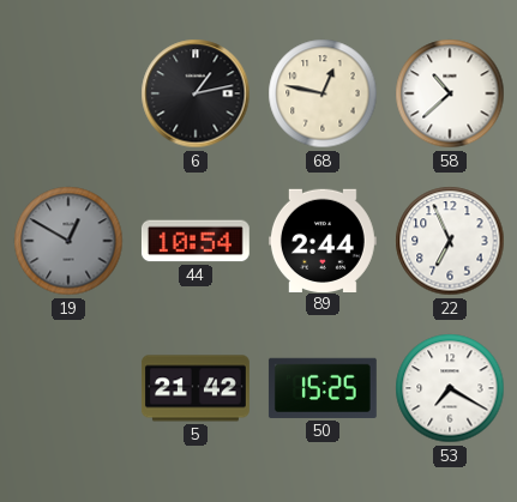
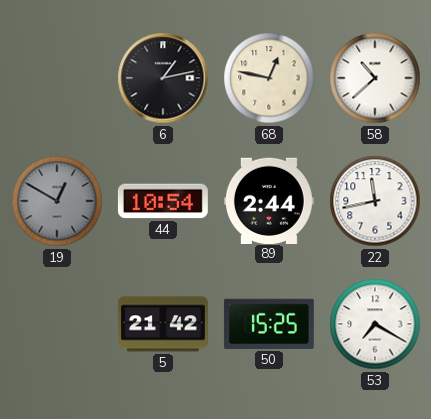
22: 6:56 -> 11:43
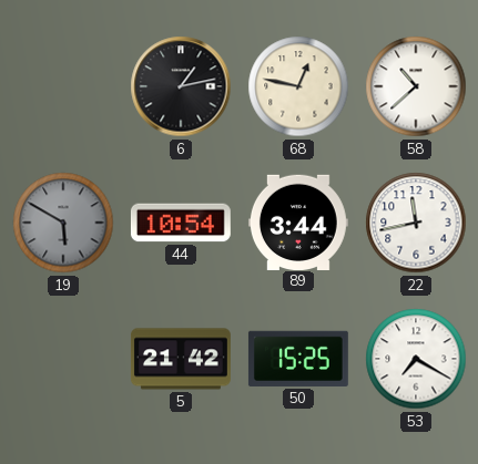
19: 12:50 -> 5:50
89: 2:44 -> 3:44
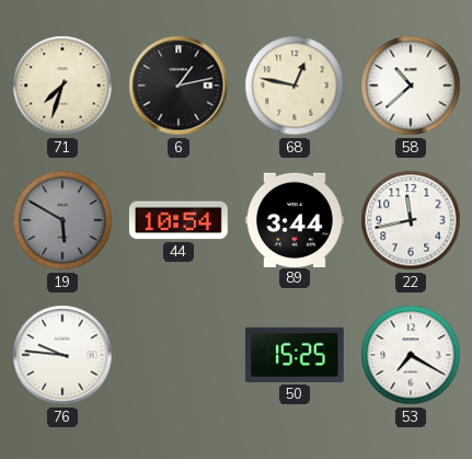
71: none -> 7:33
76: none -> 9:46
5: 21:42 -> none
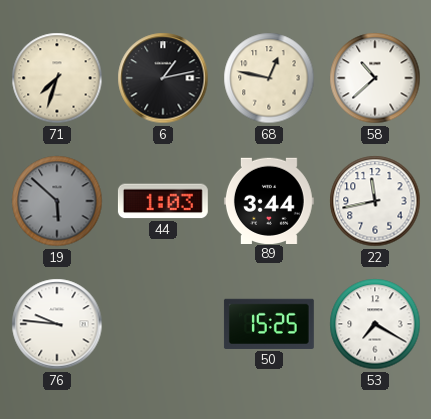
19: 5:50 -> 5:52
44: 10:54 -> 1:03
